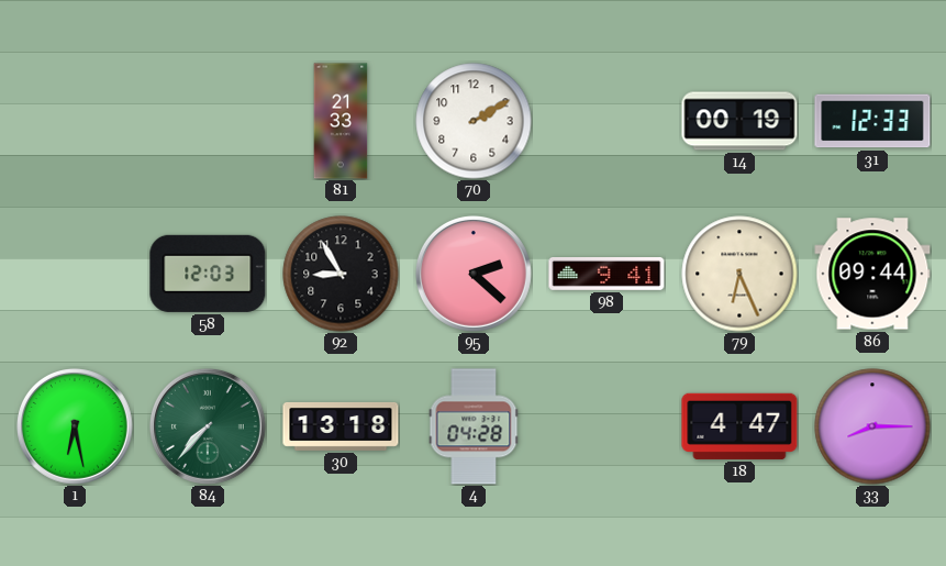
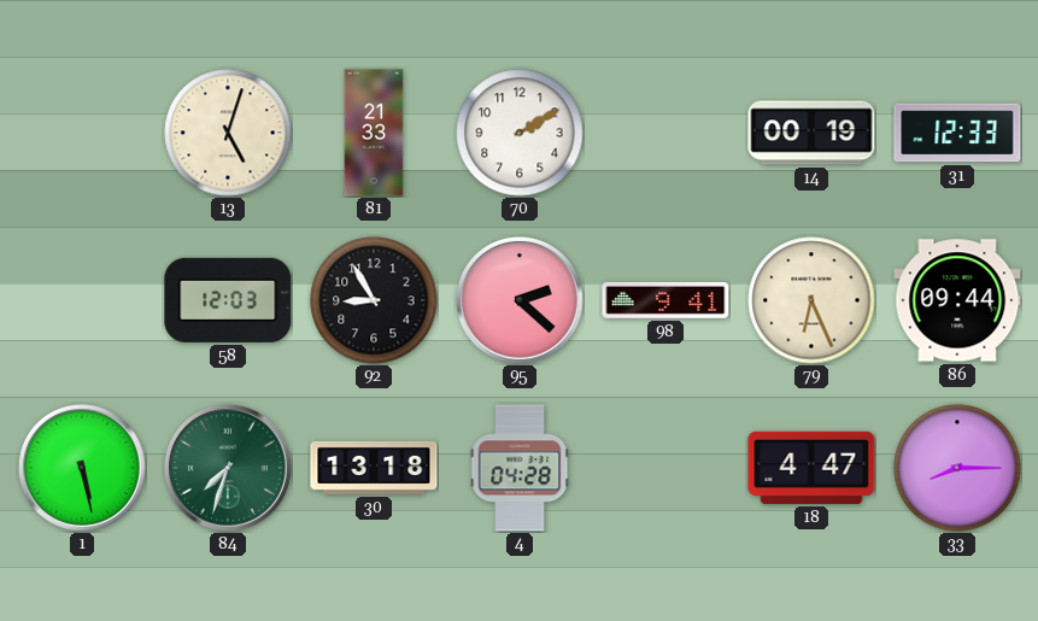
13: none -> 5:03
1: 6:28 -> 5:28
84: 7:37 -> 7:33
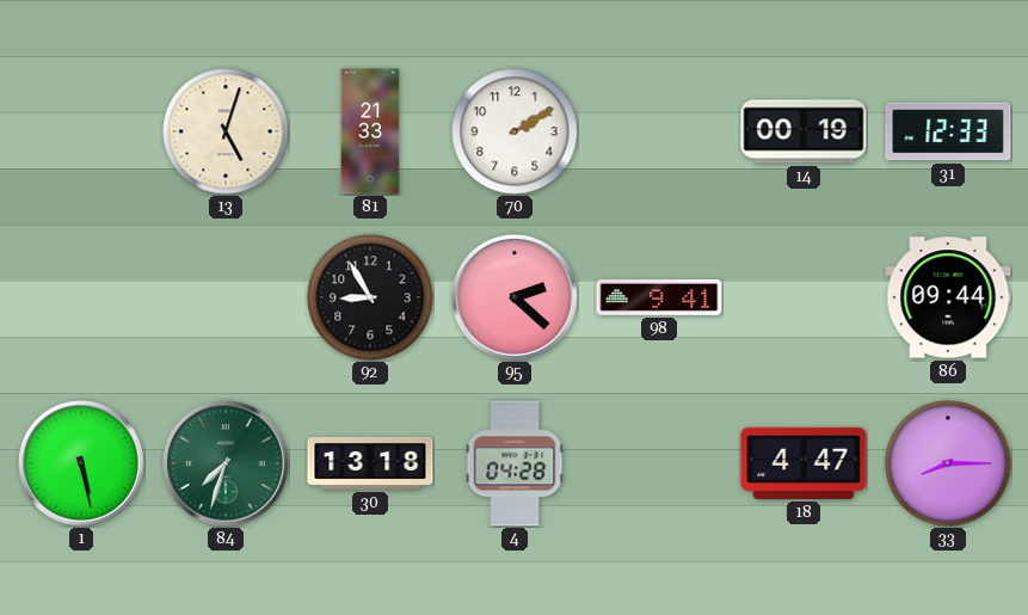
58: 12:03 -> none
79: 6:26 -> none
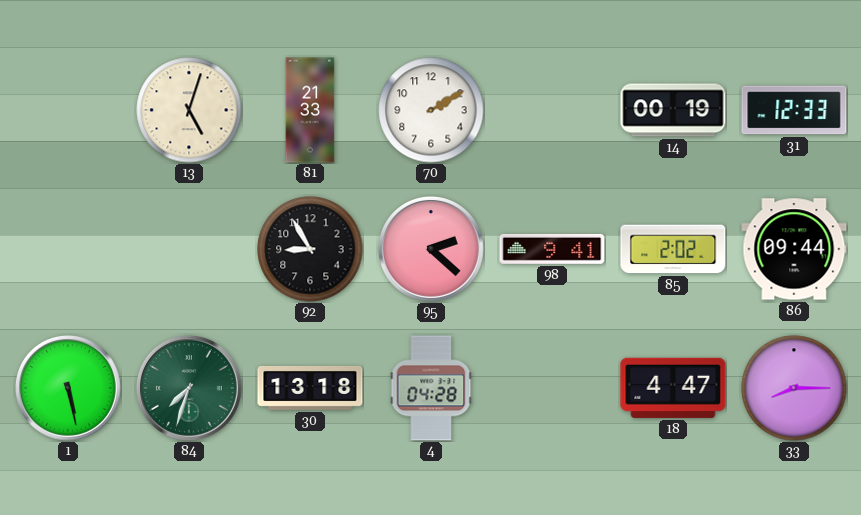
85: none -> 2:02
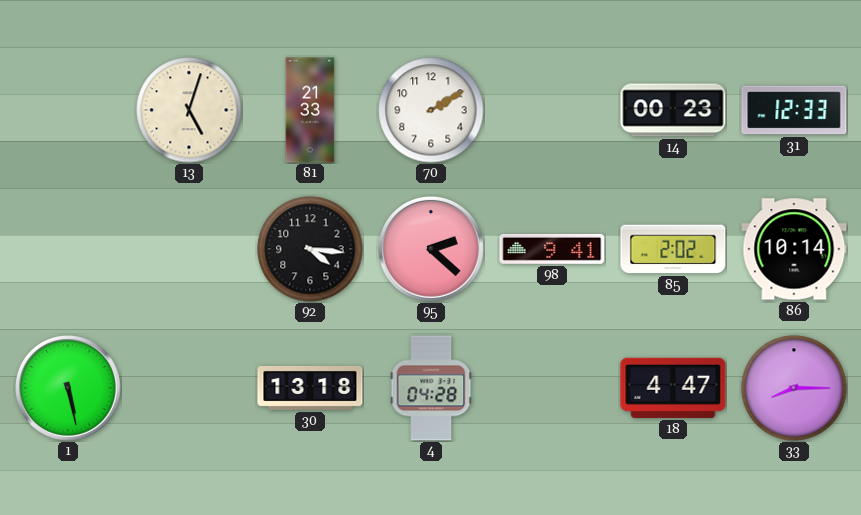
14: 00:19 -> 00:23
92: 8:55 -> 4:16
86: 09:44 -> 10:14
84: 7:33 -> none
